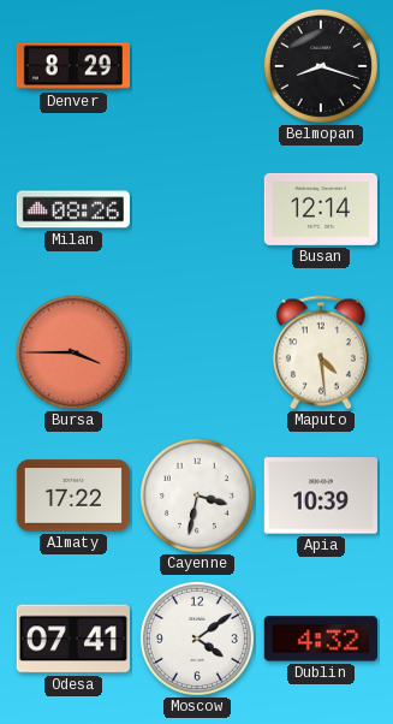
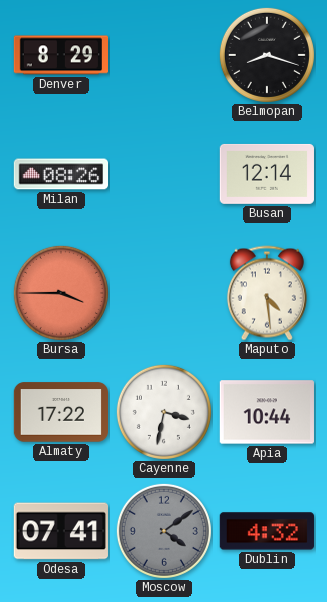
Apia: 10:39 -> 10:44
Moscow dial: white -> grey
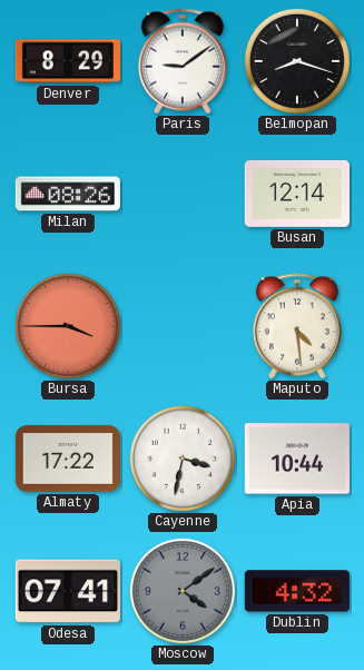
Paris: none -> 9:09
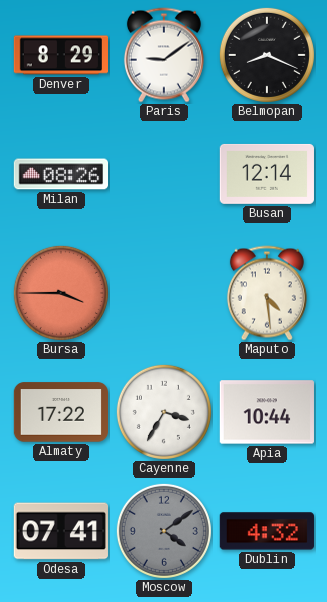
Belmopan: 8:18 -> 8:19
Cayenne: 3:32 -> 3:35
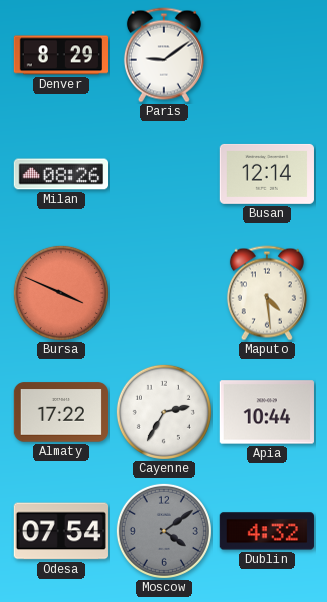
Belmopan: 8:19 -> none
Bursa: 3:45 -> 3:49
Cayenne: 3:35 -> 2:35
Odesa: 07:41 -> 07:54
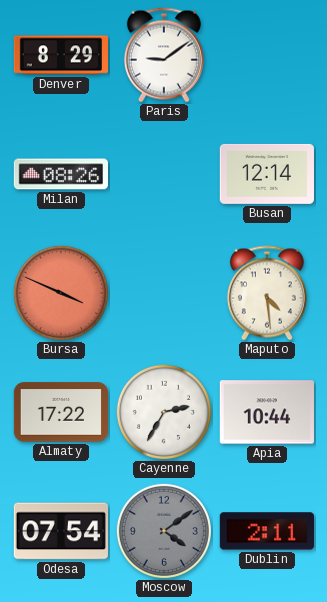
Dublin: 4:32 -> 2:11
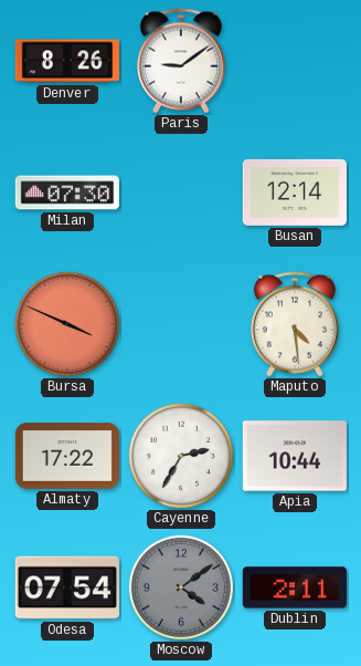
Denver: 8:29 -> 8:26
Milan: 08:26 -> 07:30
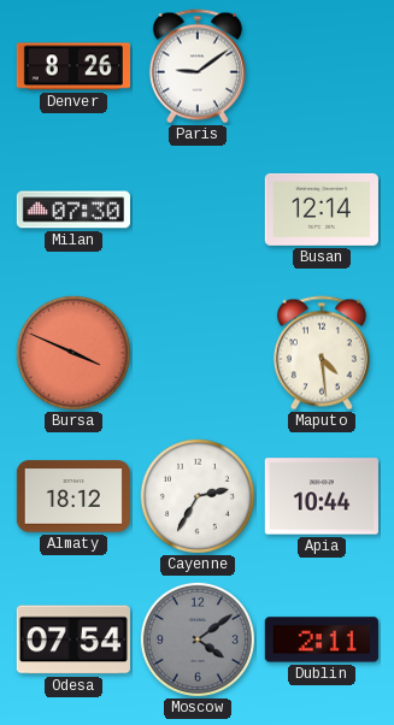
Almaty: 17:22 -> 18:12
